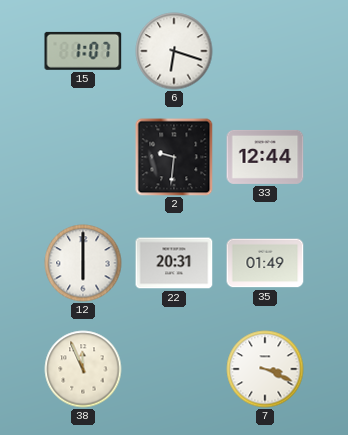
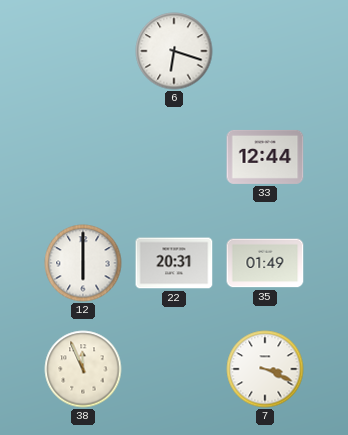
15: 1:07 -> none
2: 9:31 -> none
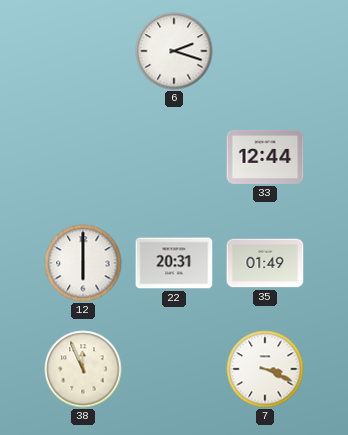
6: 6:18 -> 2:18
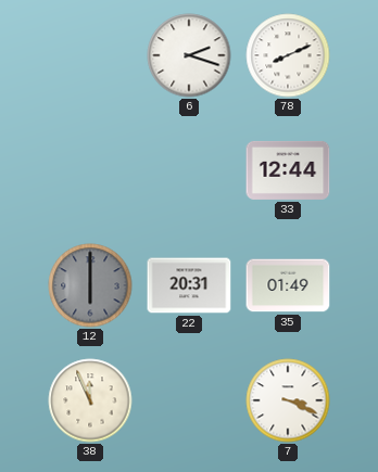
78: none -> 8:11
12 dial: white -> grey
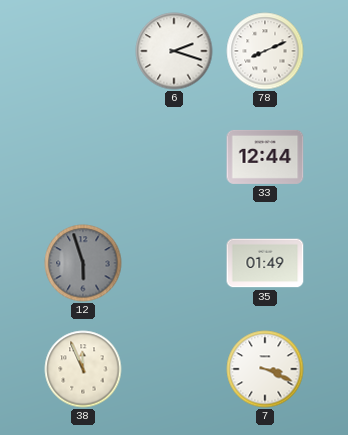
12: 6:00 -> 5:57
22: 20:31 -> none
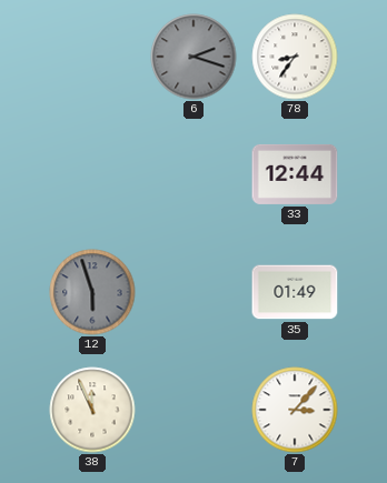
6 dial: white -> grey
78: 8:11 -> 8:36
7: 3:19 -> 3:07
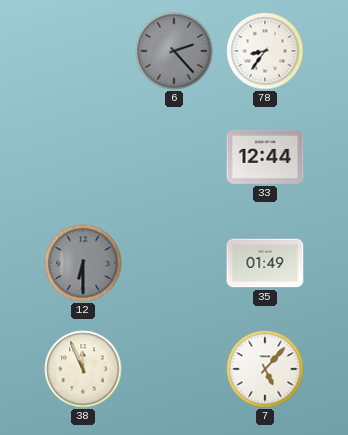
6: 2:18 -> 2:23
12: 5:57 -> 6:30
7: 3:07 -> 5:07
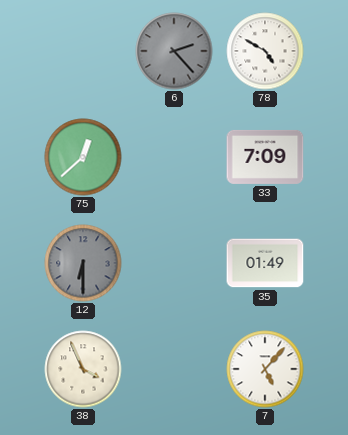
78: 8:36 -> 4:50
75: none -> 12:38
33: 12:44 -> 7:09
38: 11:56 -> 3:56
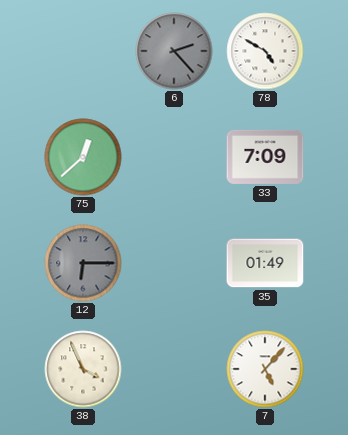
12: 6:30 -> 6:15
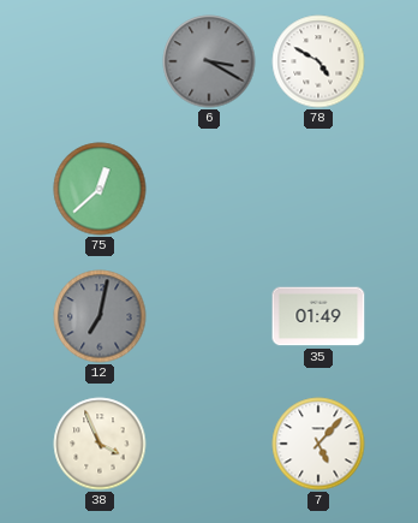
6: 2:23 -> 3:20
33: 7:09 -> none
12: 6:15 -> 7:02
